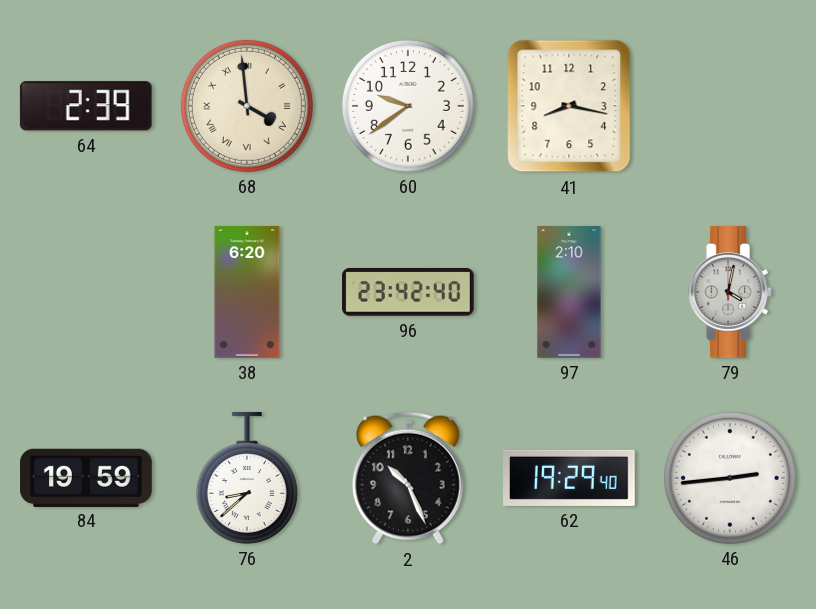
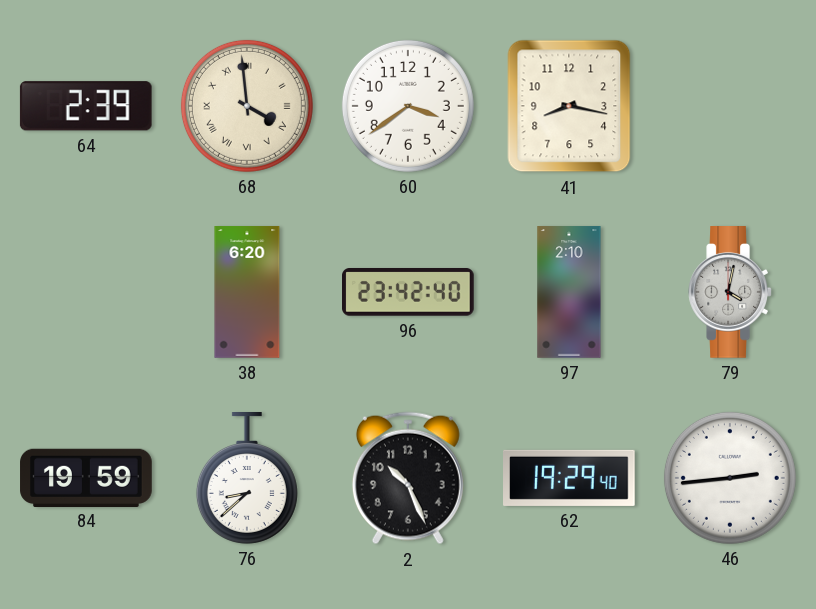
60: 9:39 -> 3:39
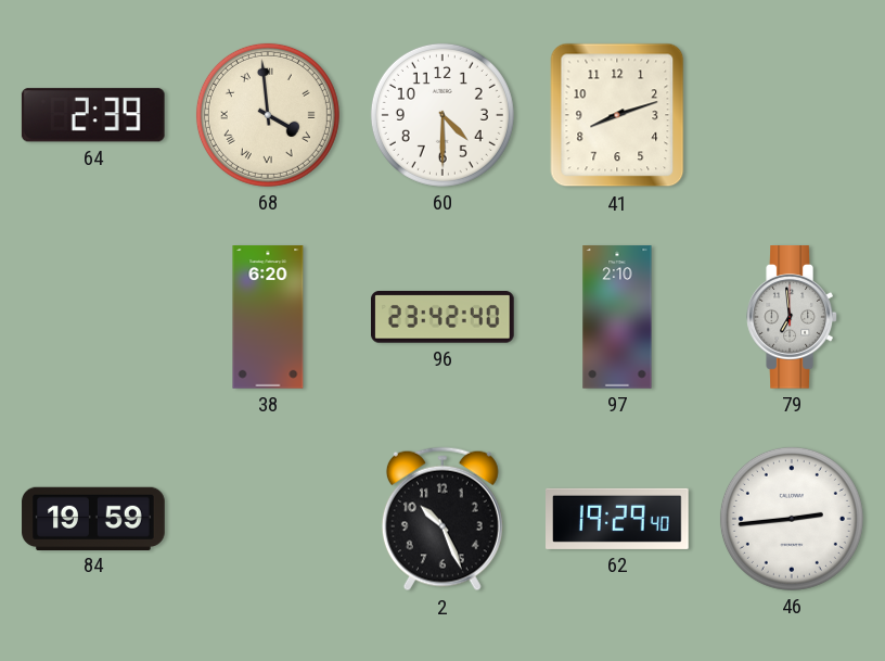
60: 3:39 -> 4:30
41: 8:17 -> 8:12
79: 4:02 -> 6:59
76: 8:38 -> none
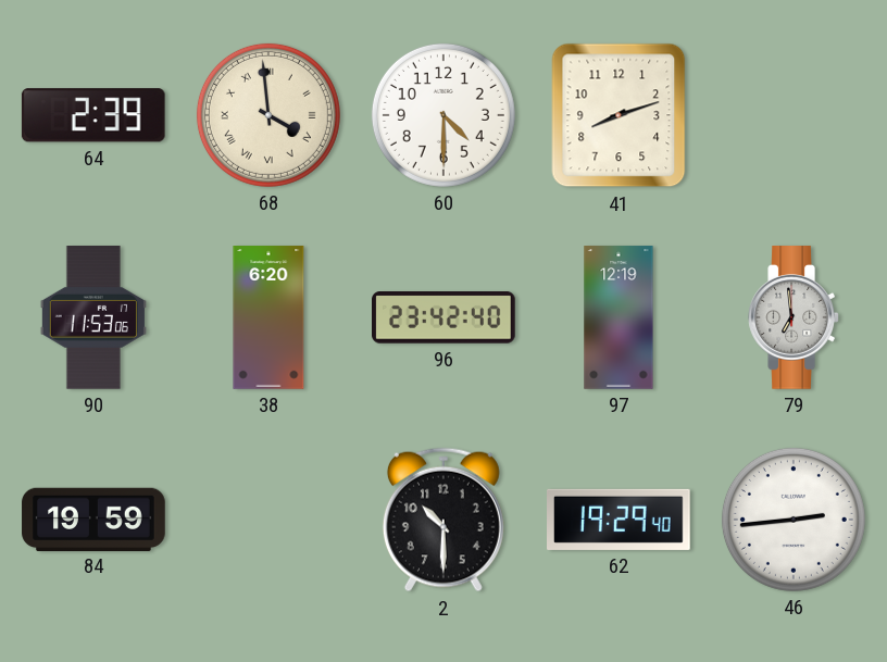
90: none -> 11:53
97: 2:10 -> 12:19
2: 10:26 -> 10:30
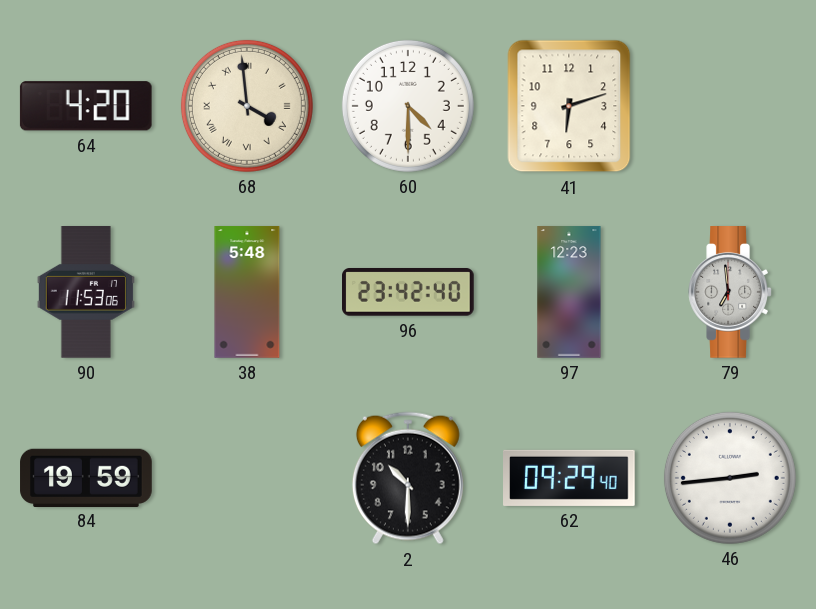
64: 2:39 -> 4:20
41: 8:12 -> 6:12
38: 6:20 -> 5:48
97: 12:19 -> 12:23
62: 19:29 -> 09:29
